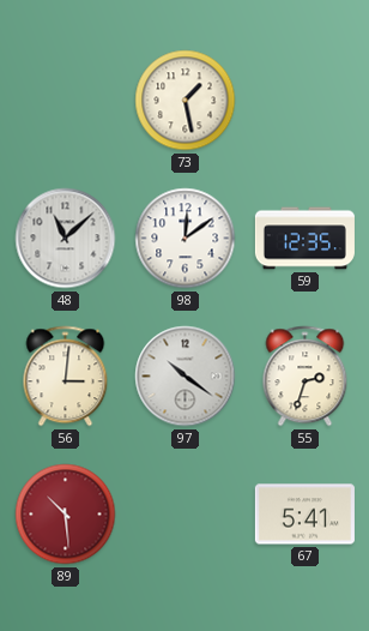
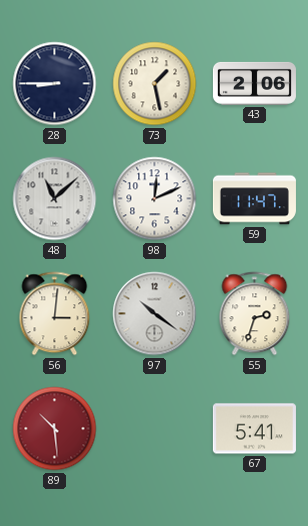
28: none -> 8:45
43: none -> 2:06
98: 12:09 -> 12:11
59: 12:35 -> 11:47
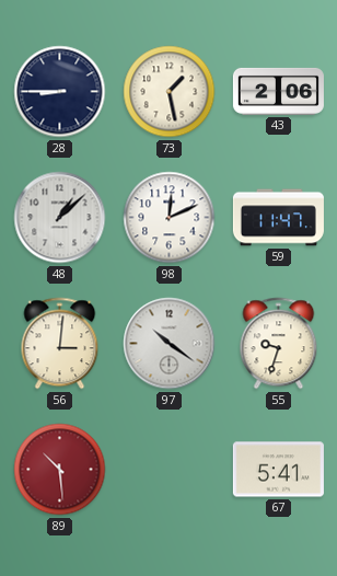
48: 11:08 -> 1:08
55: 2:33 -> 9:33
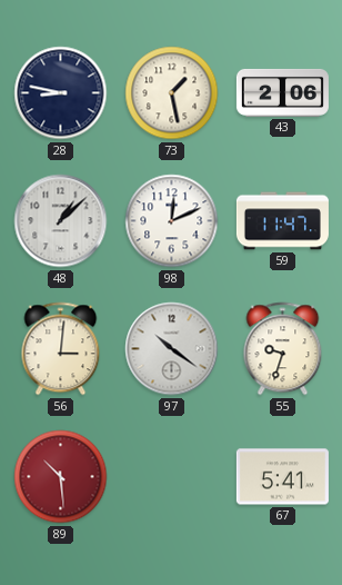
28: 8:45 -> 8:47
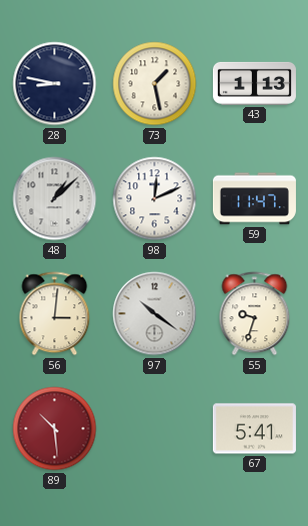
43: 2:06 -> 1:13
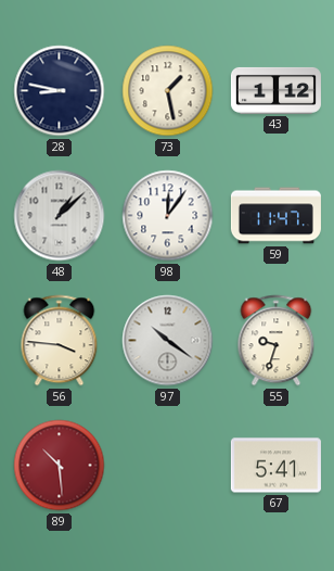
43: 1:13 -> 1:12
98: 12:11 -> 12:06
56: 3:01 -> 3:46
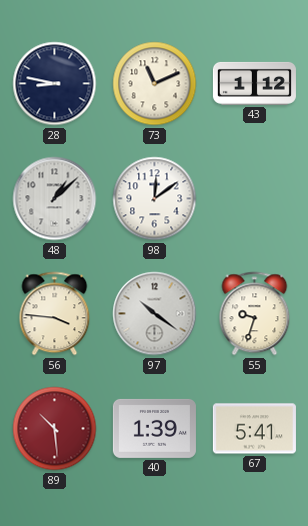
73: 1:28 -> 11:11
98: 12:06 -> 12:09
59: 11:47 -> none
40: none -> 1:39
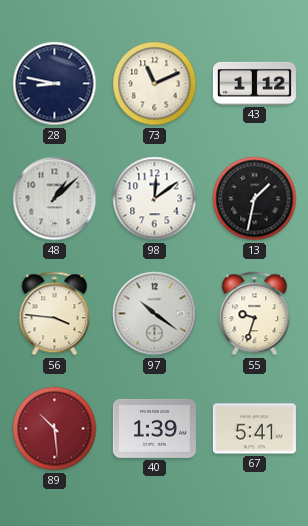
13: none -> 1:32
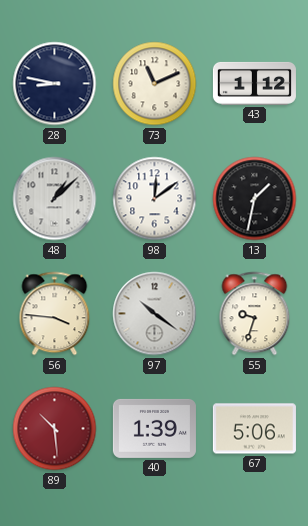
67: 5:41 -> 5:06
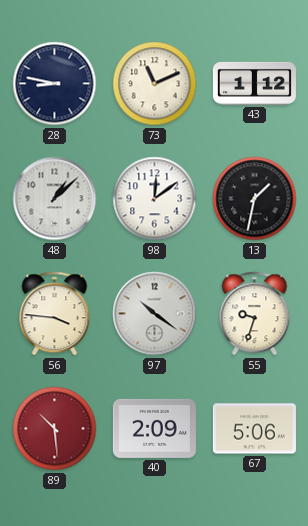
40: 1:39 -> 2:09
